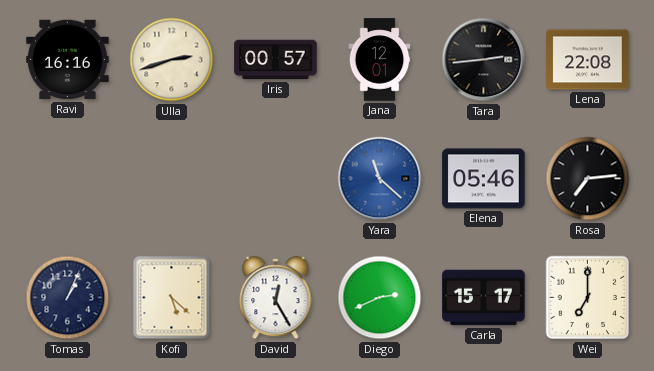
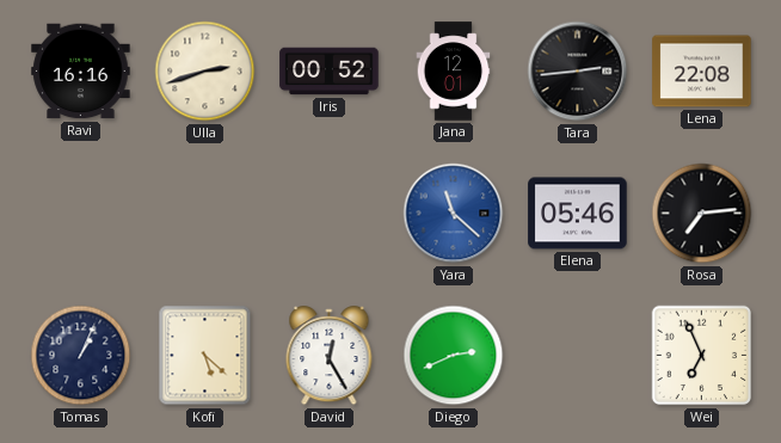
Iris: 00:57 -> 00:52
Carla: 15:17 -> none
Wei: 7:00 -> 6:56
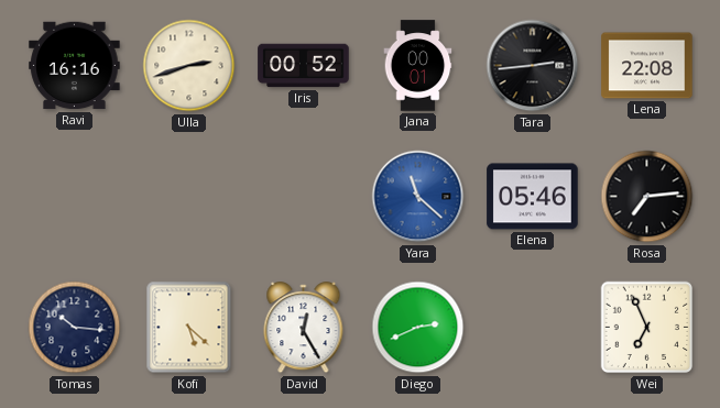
Jana: 12:01 -> 00:01
Tomas: 1:04 -> 10:16
